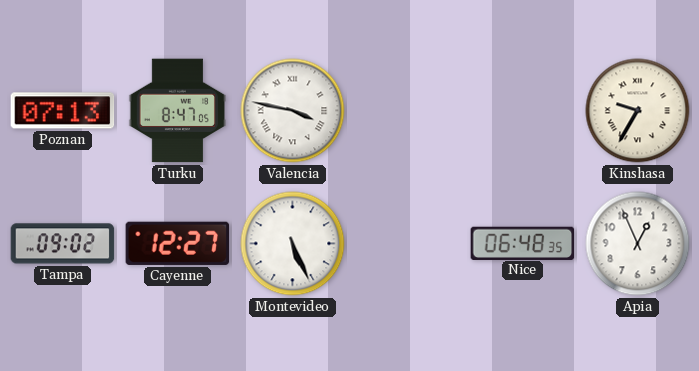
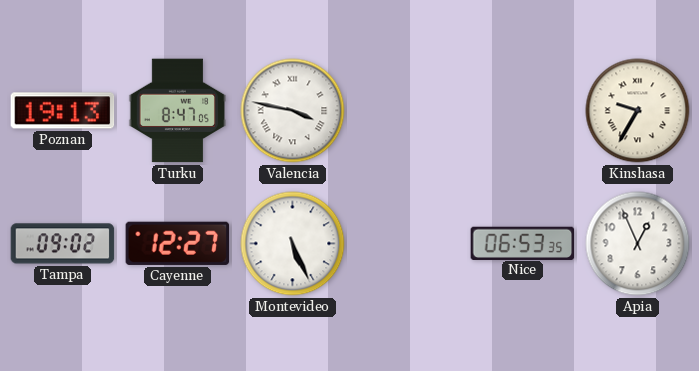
Poznan: 07:13 -> 19:13
Nice: 06:48 -> 06:53
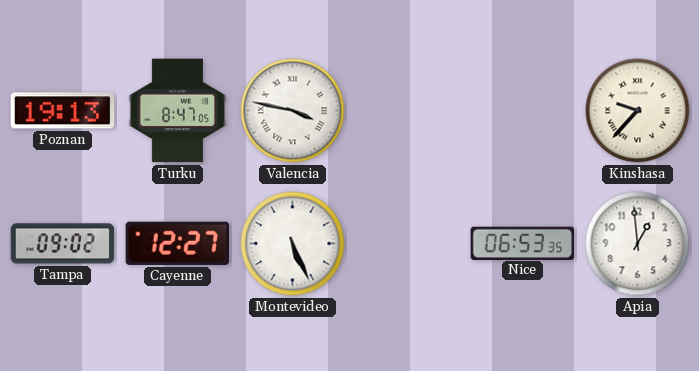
Kinshasa: 9:35 -> 9:37
Apia: 12:56 -> 12:59
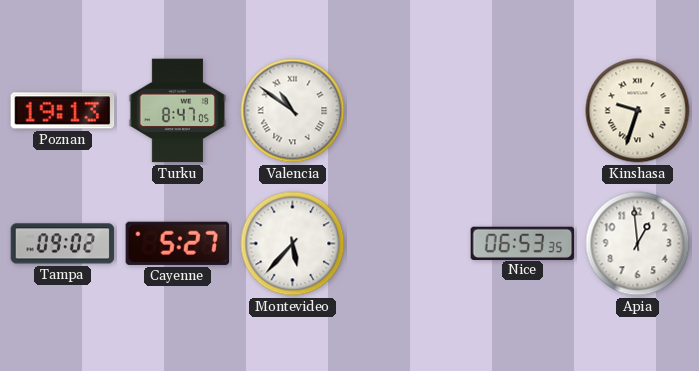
Valencia: 3:47 -> 10:51
Kinshasa: 9:37 -> 9:33
Cayenne: 12:27 -> 5:27
Montevideo: 5:26 -> 5:37
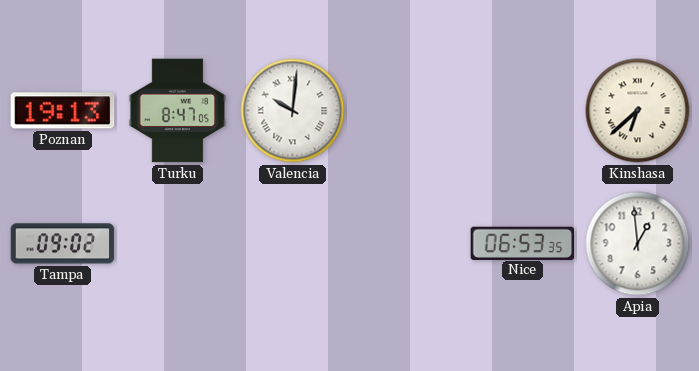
Valencia: 10:51 -> 10:01
Kinshasa: 9:33 -> 6:38
Cayenne: 5:27 -> none
Montevideo: 5:37 -> none
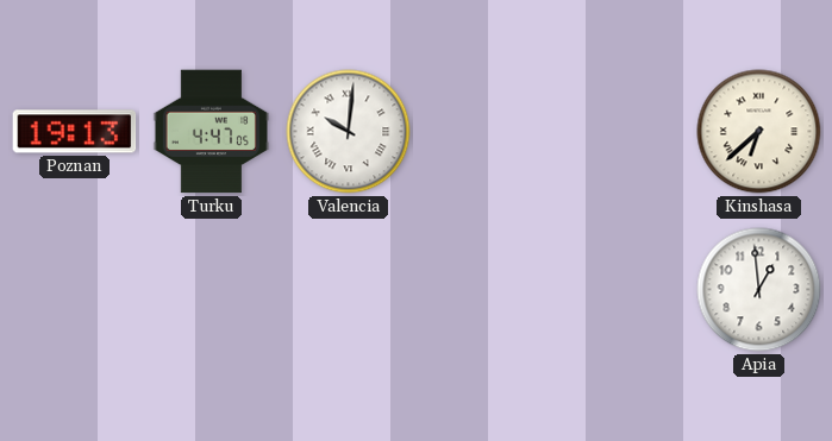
Turku: 8:47 -> 4:47
Tampa: 09:02 -> none
Nice: 06:53 -> none
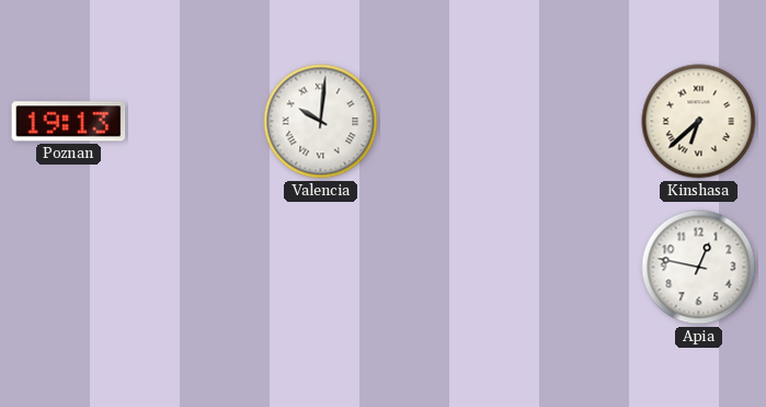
Turku: 4:47 -> none
Apia: 12:59 -> 12:47
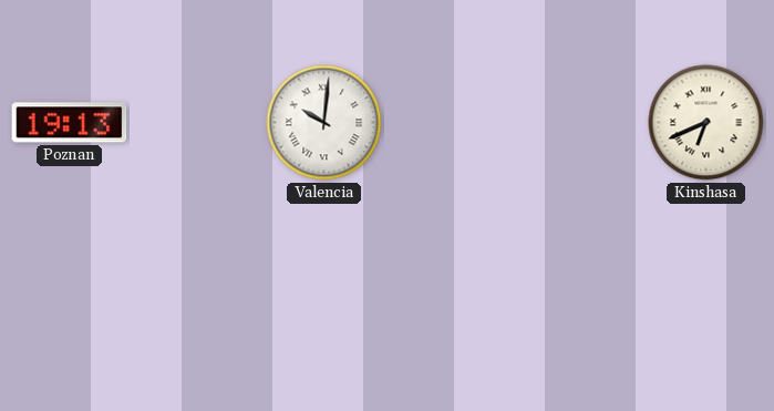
Kinshasa: 6:38 -> 6:41
Apia: 12:47 -> none
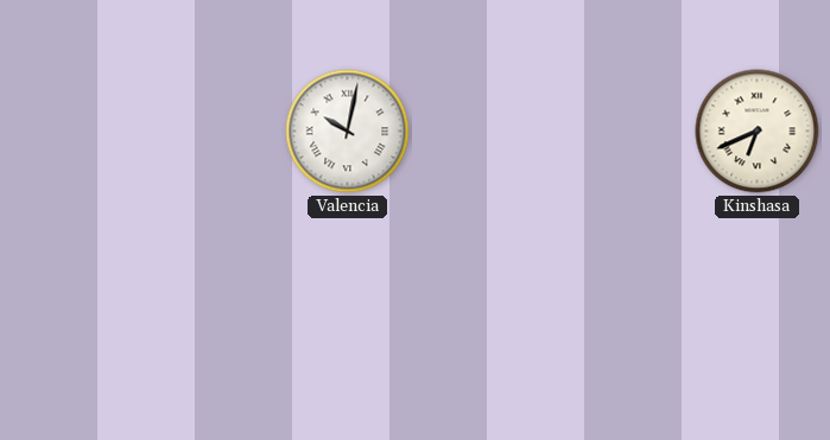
Poznan: 19:13 -> none
Valencia: 10:01 -> 10:02
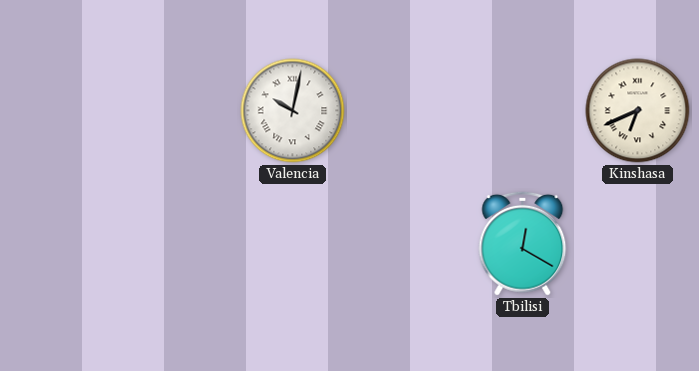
Tbilisi: none -> 12:20
